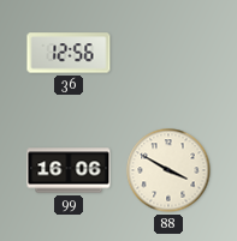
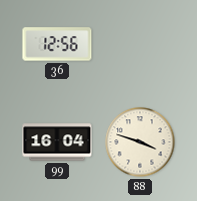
99: 16:06 -> 16:04
88: 3:50 -> 3:48
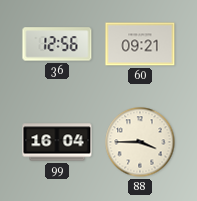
60: none -> 09:21
88: 3:48 -> 3:45
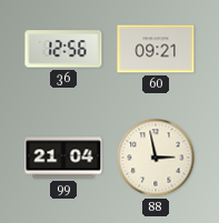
99: 16:04 -> 21:04
88: 3:45 -> 2:58
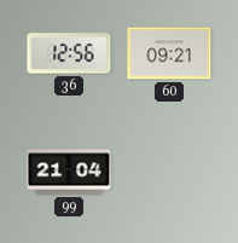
88: 2:58 -> none
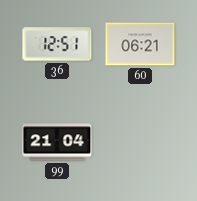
36: 12:56 -> 12:51
60: 09:21 -> 06:21
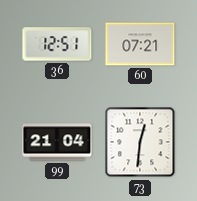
60: 06:21 -> 07:21
73: none -> 12:31
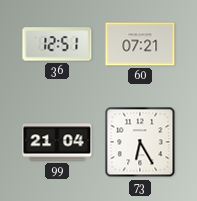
73: 12:31 -> 6:25
